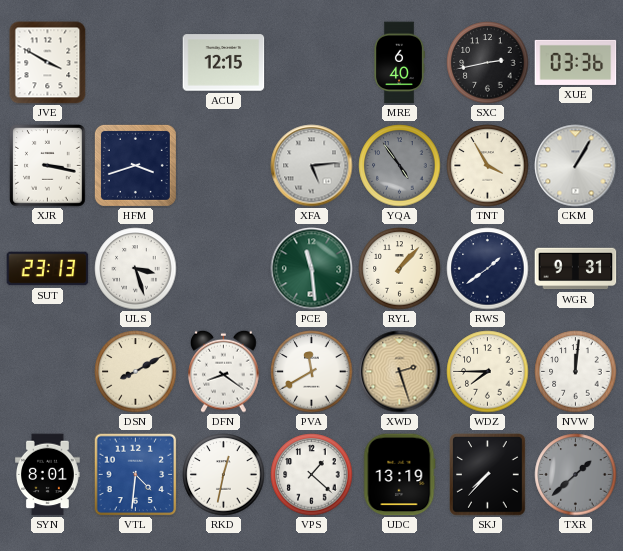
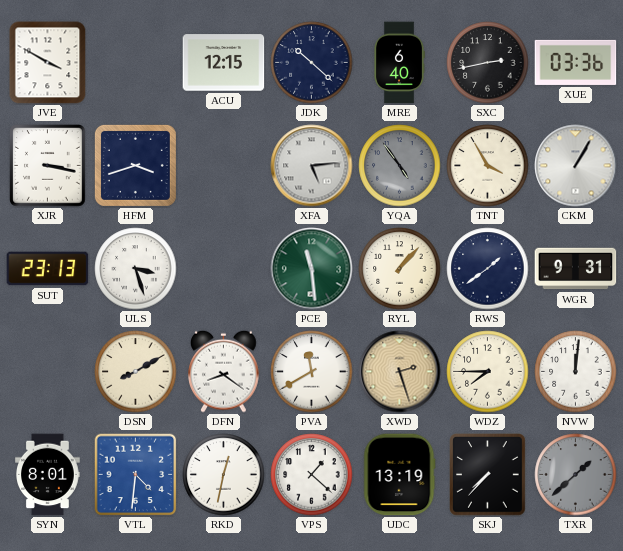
JDK: none -> 10:22
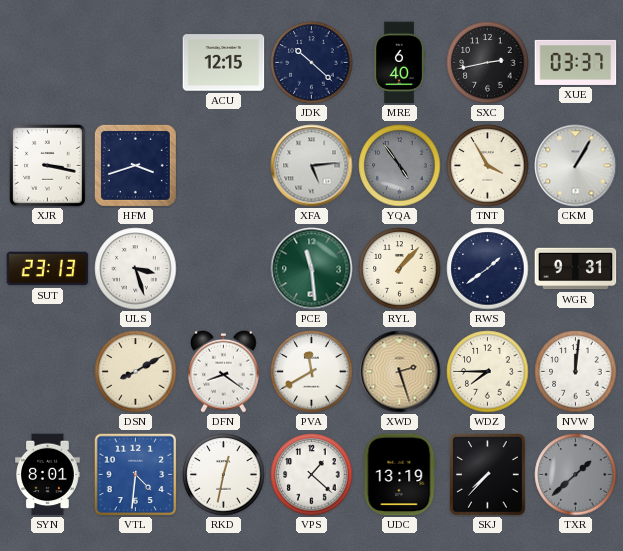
JVE: 3:50 -> none
XUE: 03:36 -> 03:37
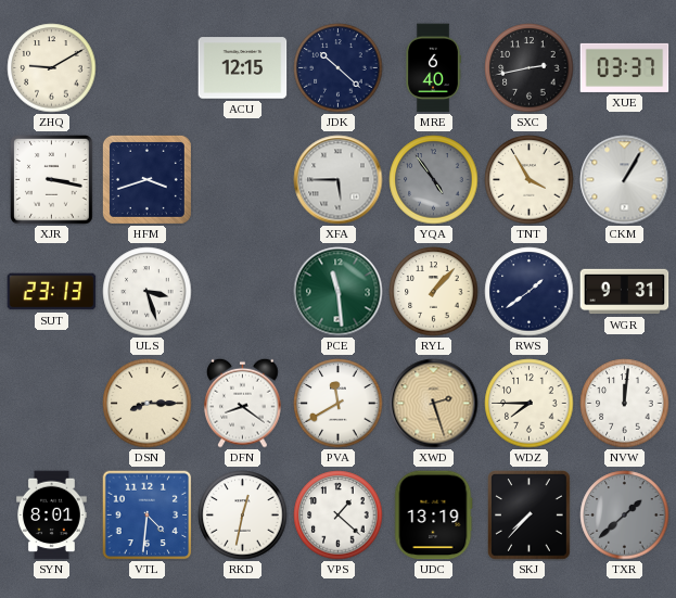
ZHQ: none -> 9:10
XFA: 5:14 -> 5:45
DSN: 8:10 -> 8:15
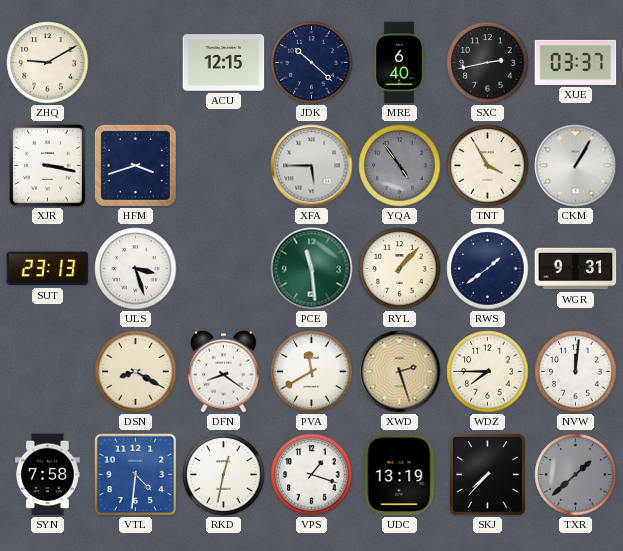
DSN: 8:15 -> 8:20
SYN: 8:01 -> 7:58
VPS: 1:22 -> 1:18
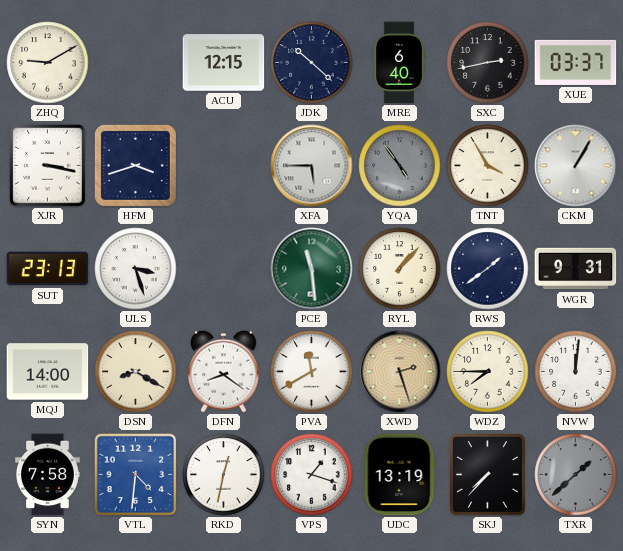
MQJ: none -> 14:00
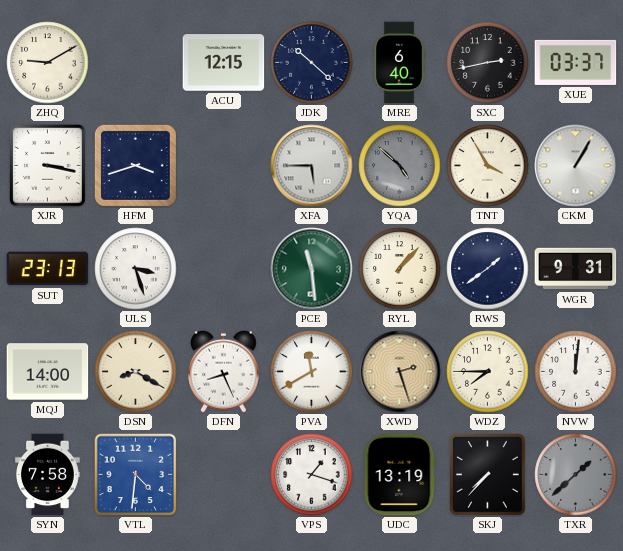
YQA: 4:54 -> 4:52
DFN: 8:21 -> 8:26
RKD: 12:32 -> none
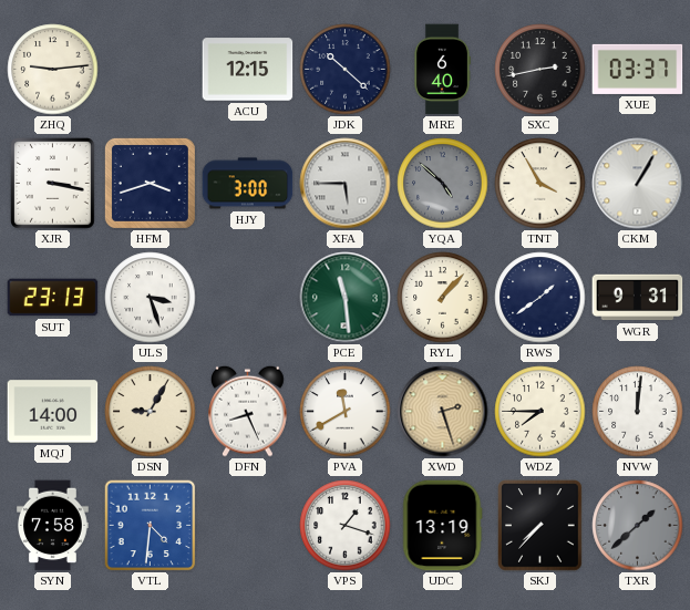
ZHQ: 9:10 -> 9:14
HJY: none -> 3:00
DSN: 8:20 -> 9:05
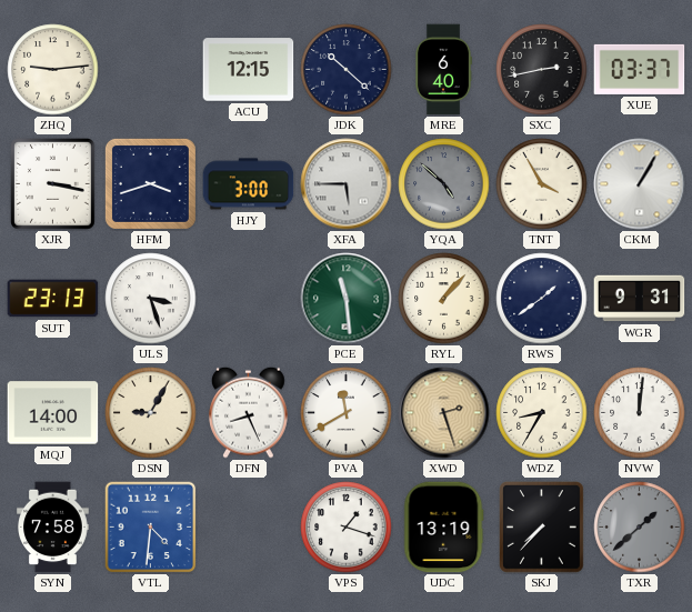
WDZ: 7:45 -> 8:35
